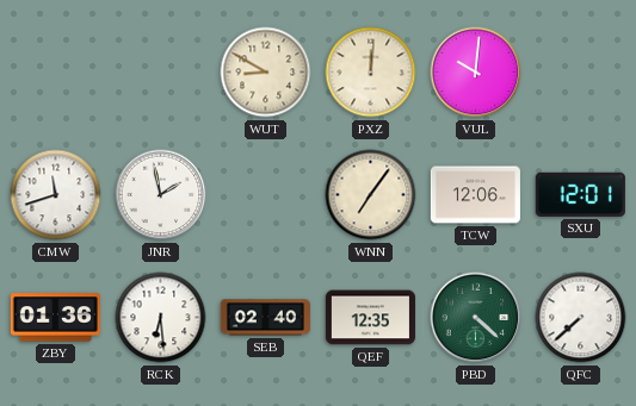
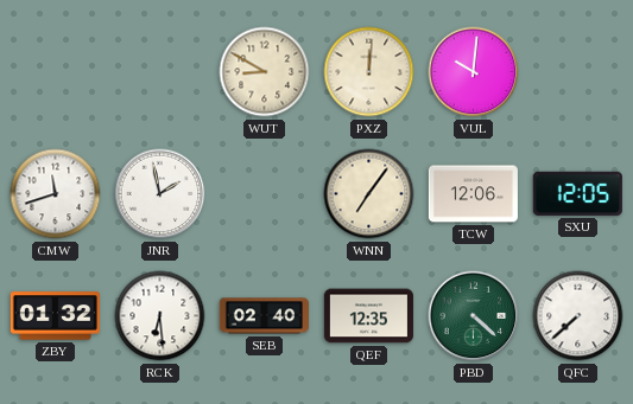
SXU: 12:01 -> 12:05
ZBY: 01:36 -> 01:32
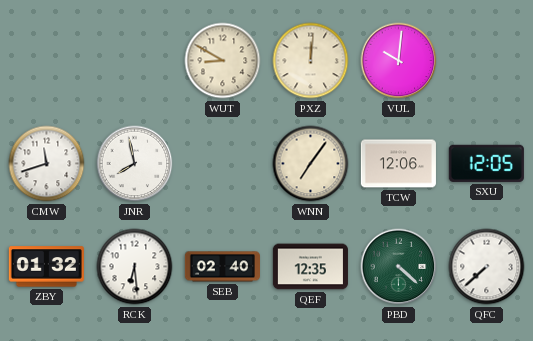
JNR: 1:58 -> 7:58
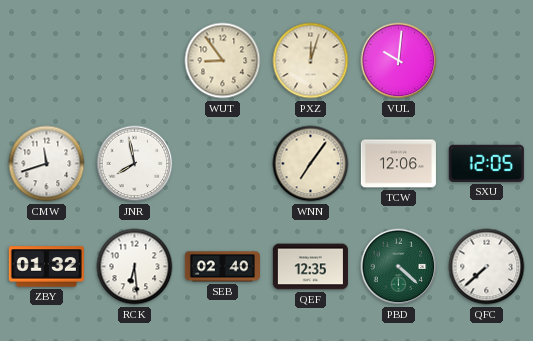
WUT: 8:50 -> 8:54
PXZ: 12:01 -> 12:03
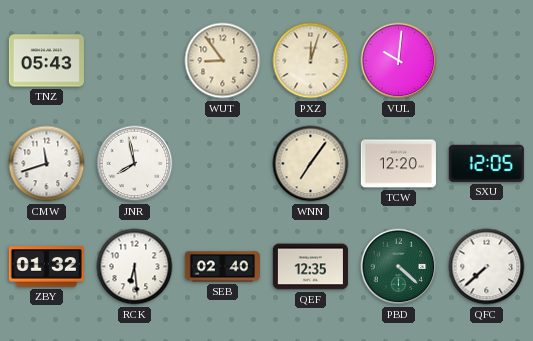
TNZ: none -> 05:43
TCW: 12:06 -> 12:20
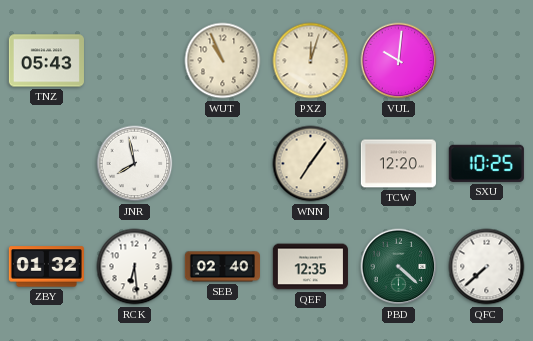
WUT: 8:54 -> 10:56
CMW: 11:42 -> none
SXU: 12:05 -> 10:25
